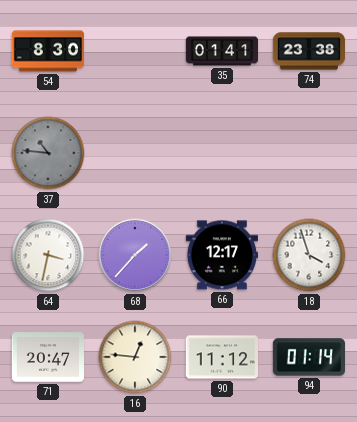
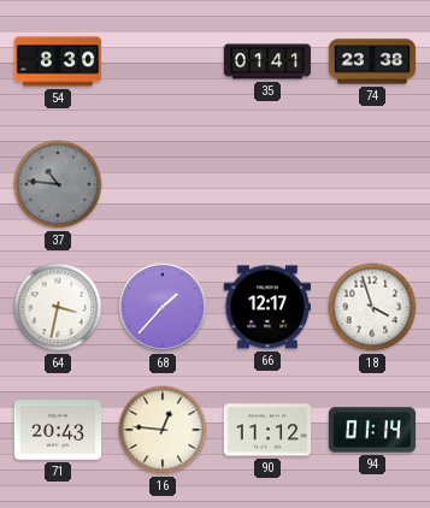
71: 20:47 -> 20:43
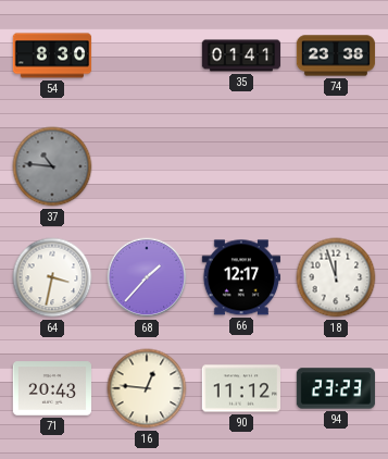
18: 3:57 -> 11:57
94: 01:14 -> 23:23
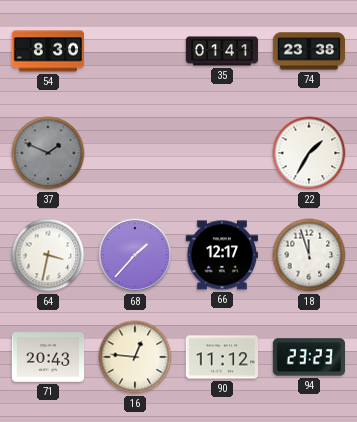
37: 10:46 -> 1:49
22: none -> 1:35
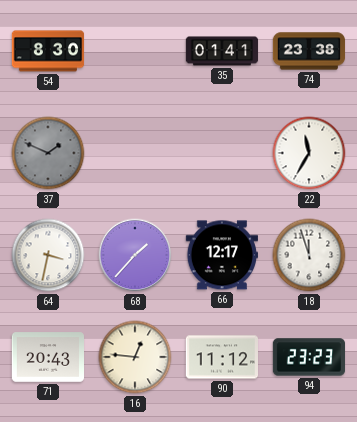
22: 1:35 -> 11:35
